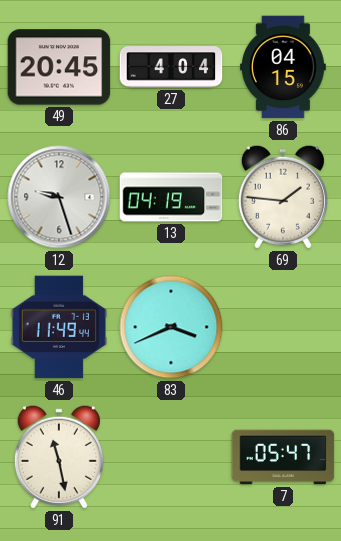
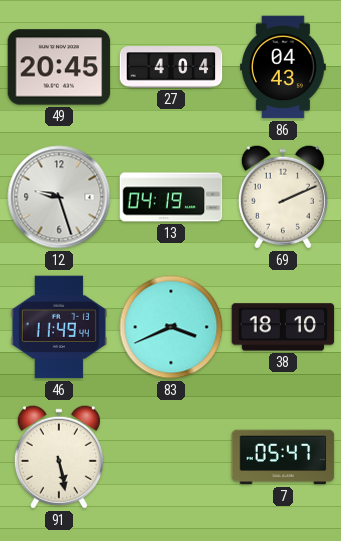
86: 04:15 -> 04:43
69: 1:46 -> 2:11
38: none -> 18:10
91: 11:28 -> 5:28
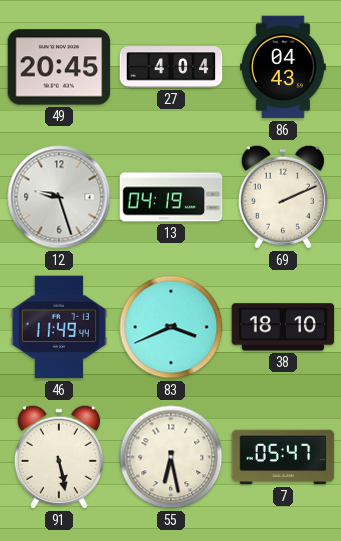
55: none -> 6:28
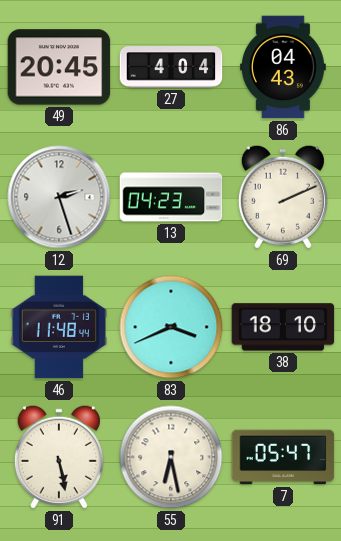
12: 9:27 -> 2:27
13: 04:19 -> 04:23
46: 11:49 -> 11:48
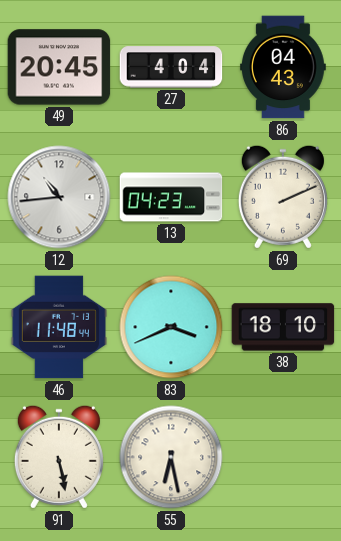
12: 2:27 -> 10:44
7: 05:47 -> none
